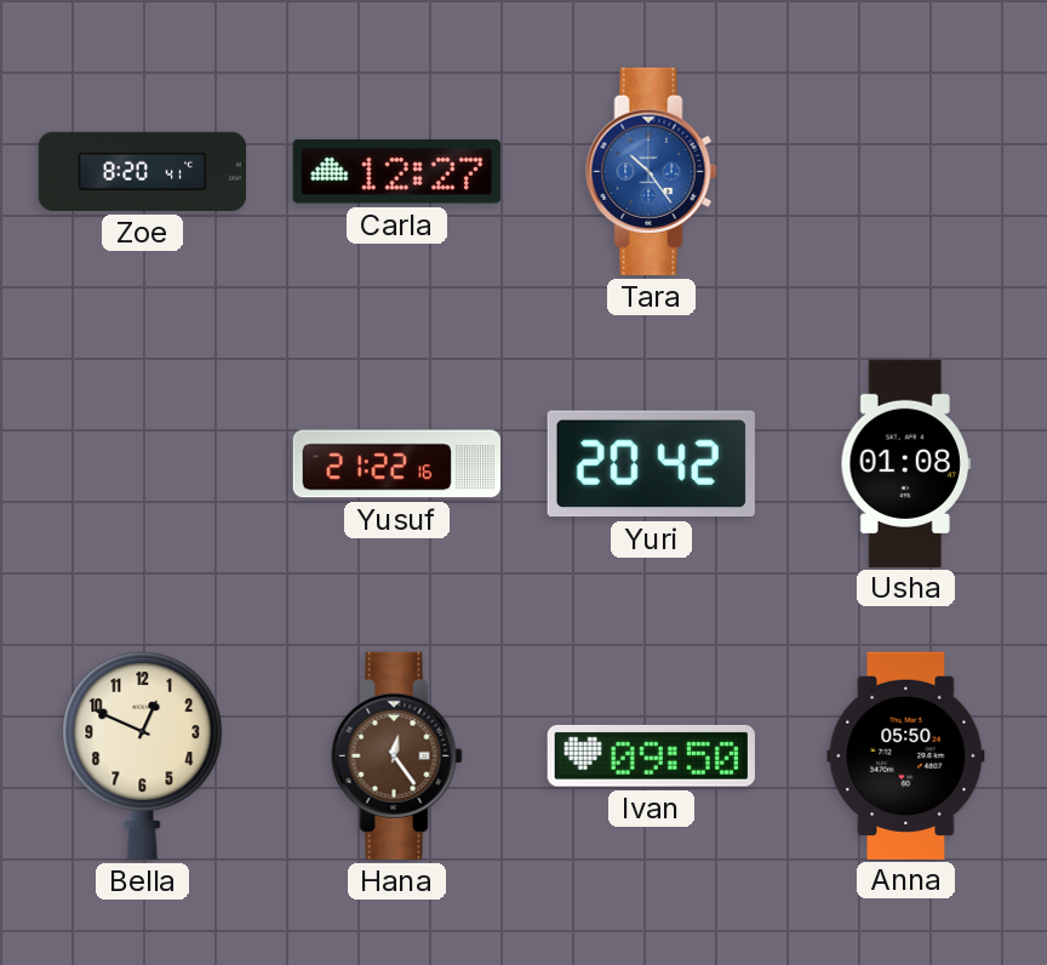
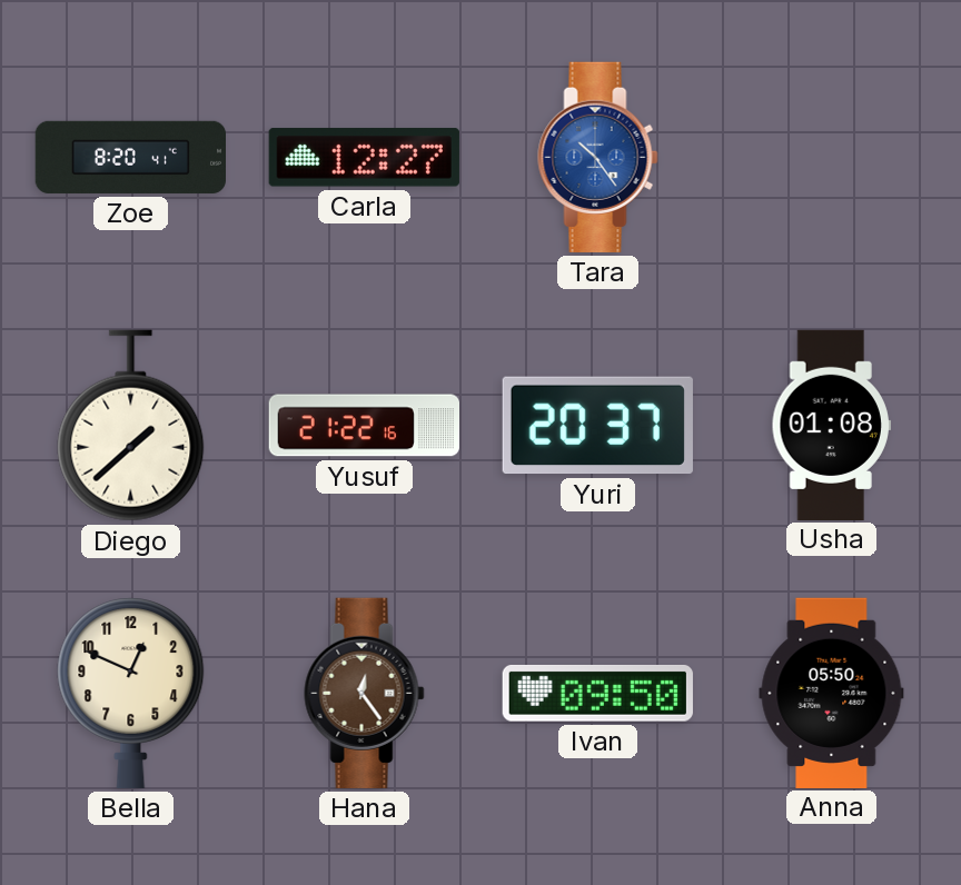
Diego: none -> 1:38
Yuri: 20:42 -> 20:37
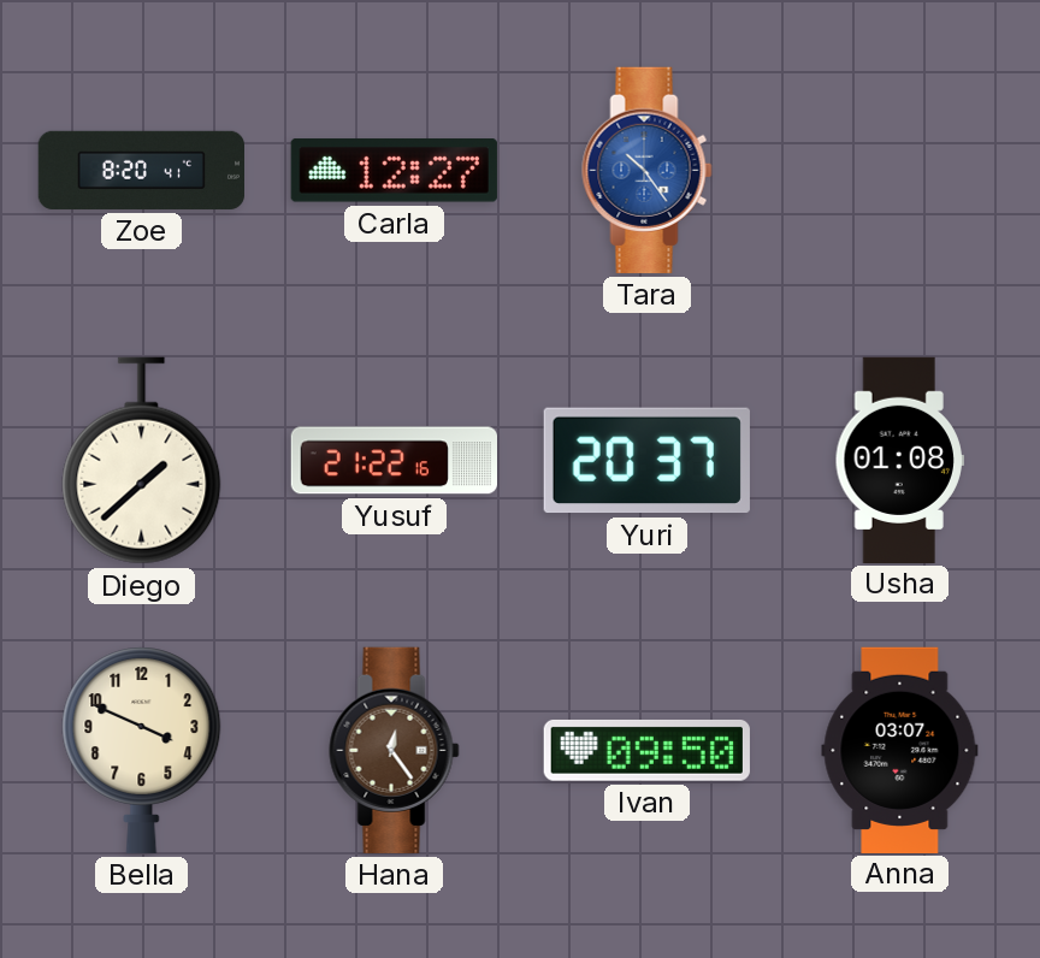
Bella: 12:49 -> 3:49
Anna: 05:50 -> 03:07
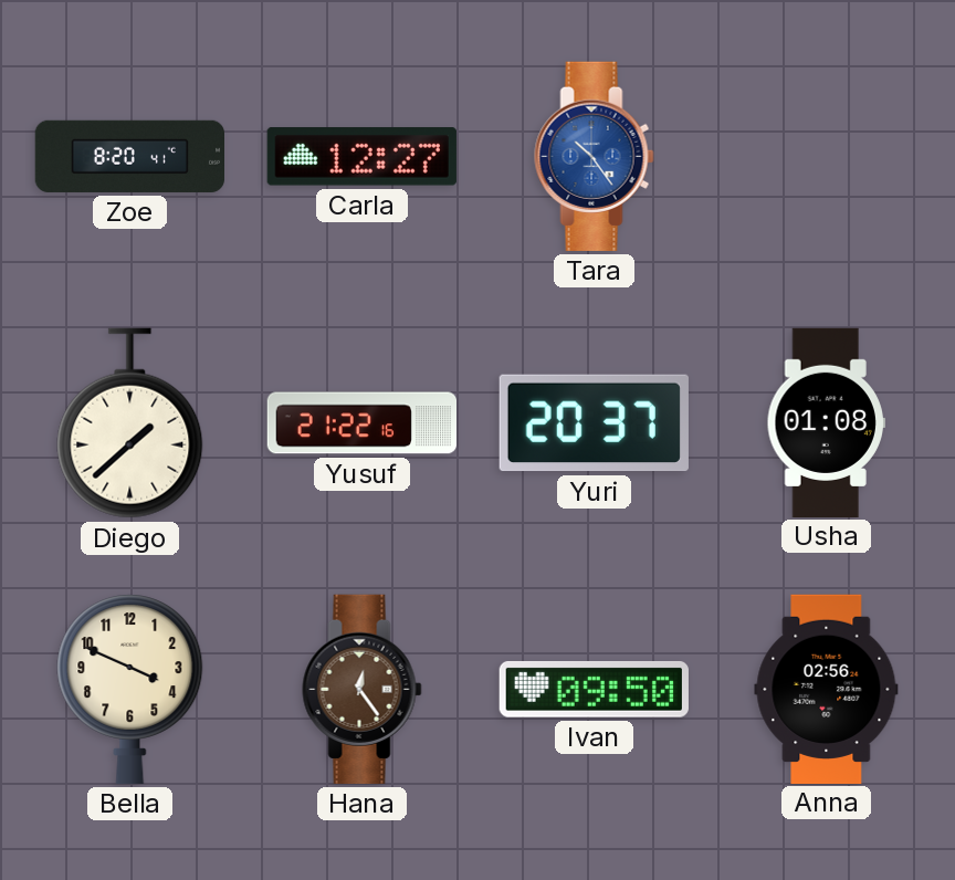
Anna: 03:07 -> 02:56
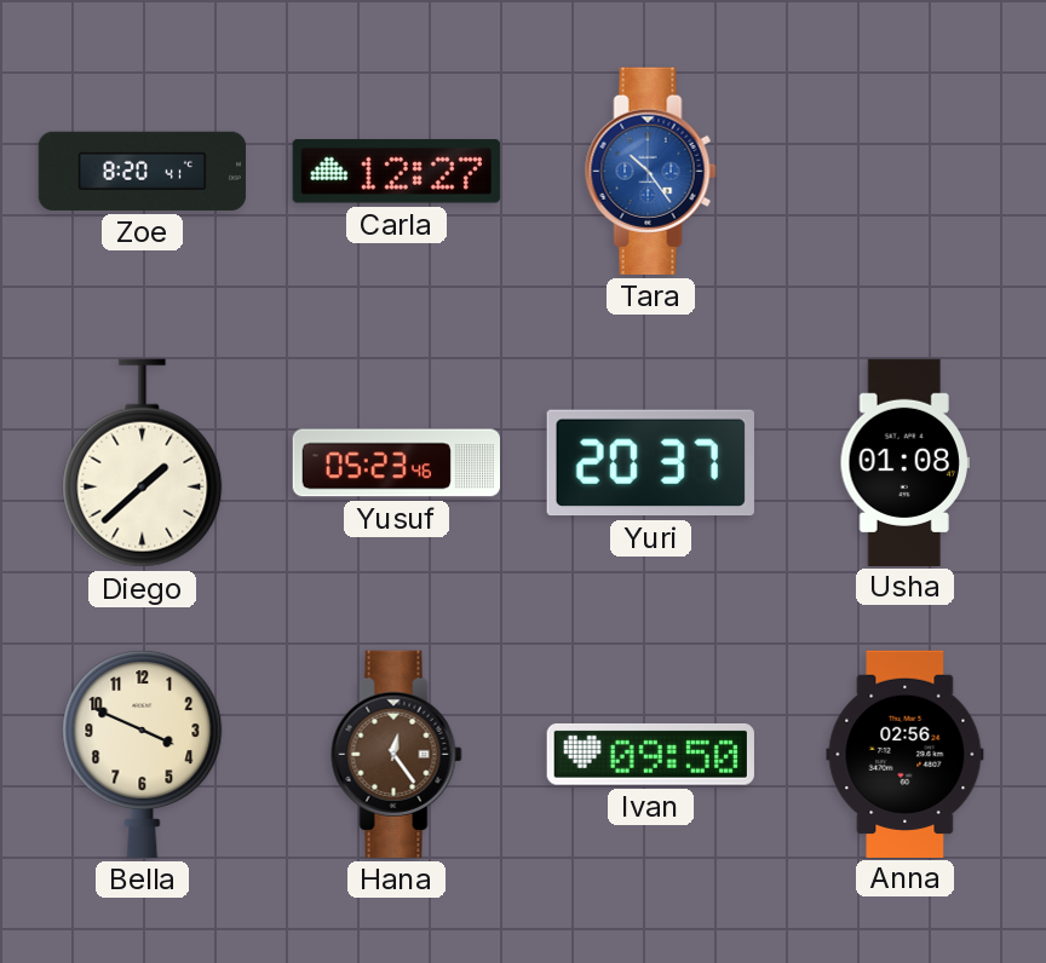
Yusuf: 21:22 -> 05:23
